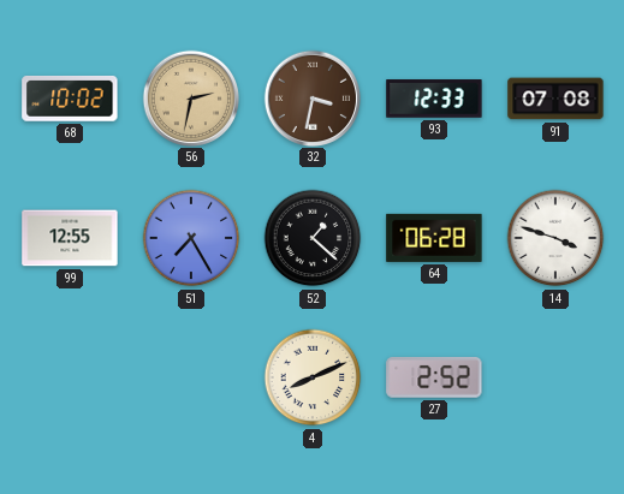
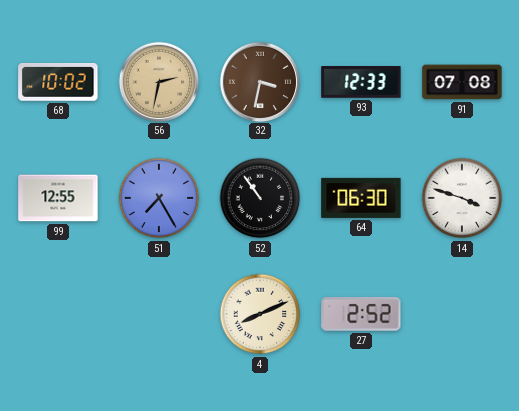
52: 1:22 -> 10:54
64: 06:28 -> 06:30
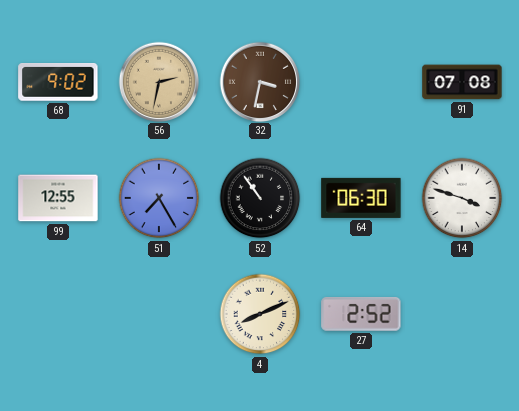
68: 10:02 -> 9:02
93: 12:33 -> none
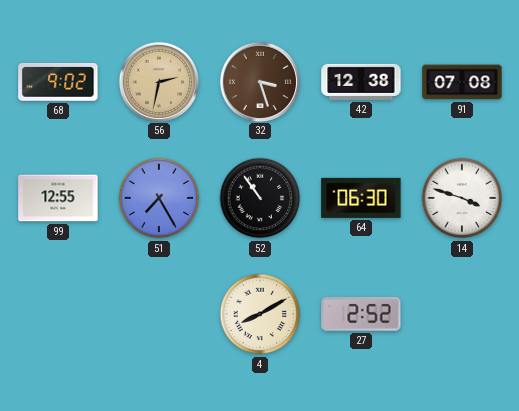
32: 3:32 -> 3:27
42: none -> 12:38
4: 8:11 -> 8:10
